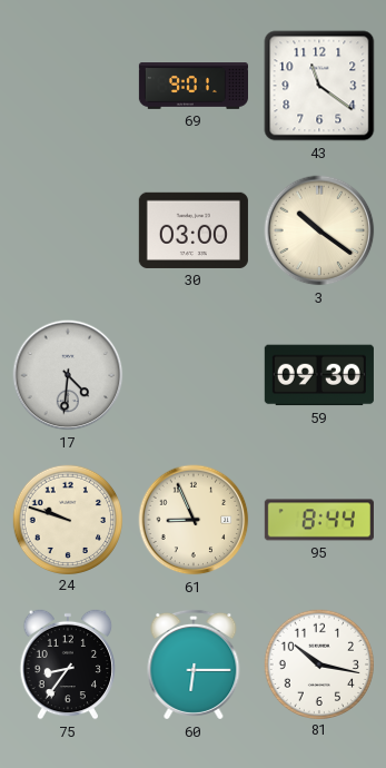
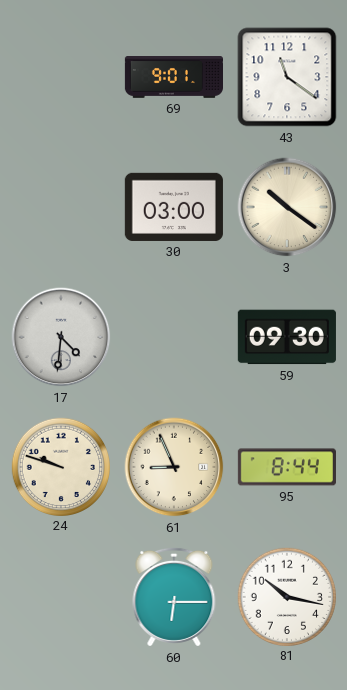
75: 8:36 -> none
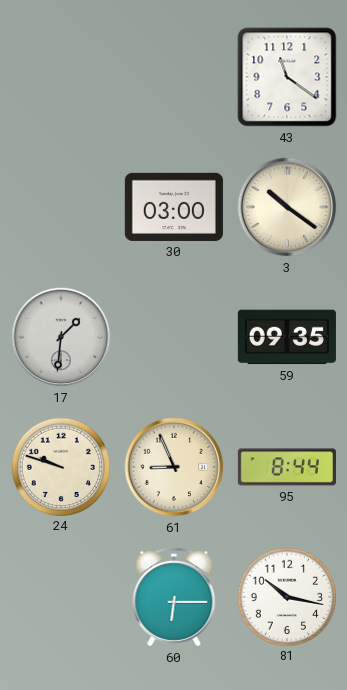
69: 9:01 -> none
17: 4:31 -> 1:31
59: 09:30 -> 09:35
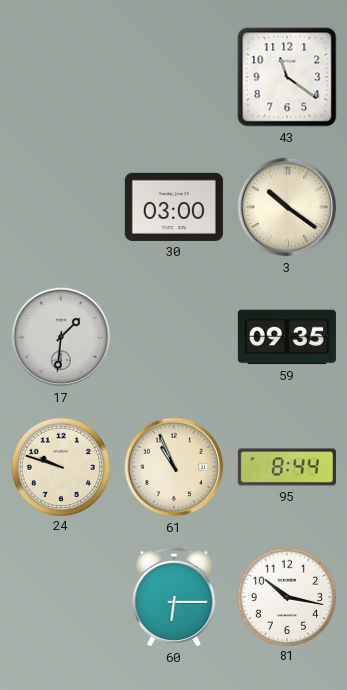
61: 8:56 -> 10:56
